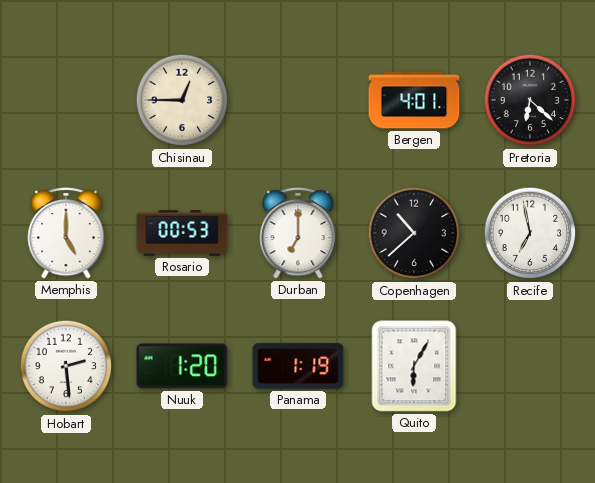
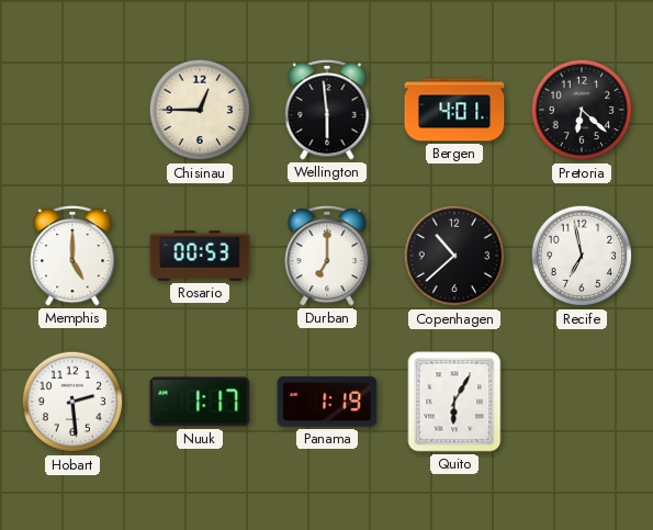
Wellington: none -> 5:59
Nuuk: 1:20 -> 1:17
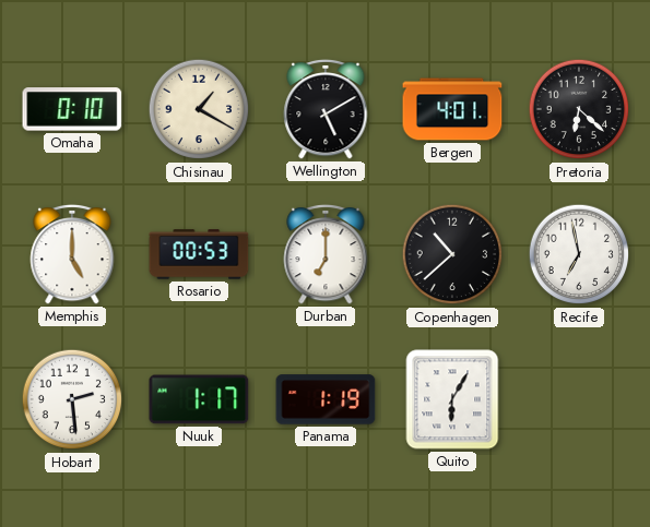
Omaha: none -> 0:10
Chisinau: 12:45 -> 1:20
Wellington: 5:59 -> 5:10
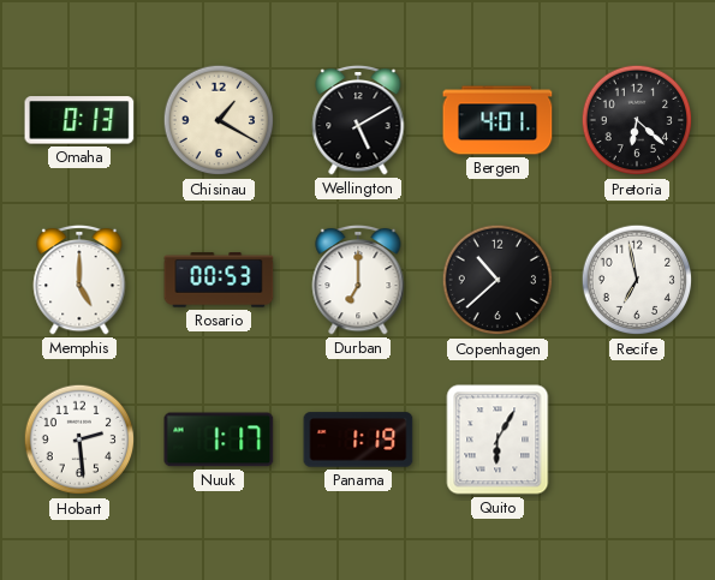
Omaha: 0:10 -> 0:13
